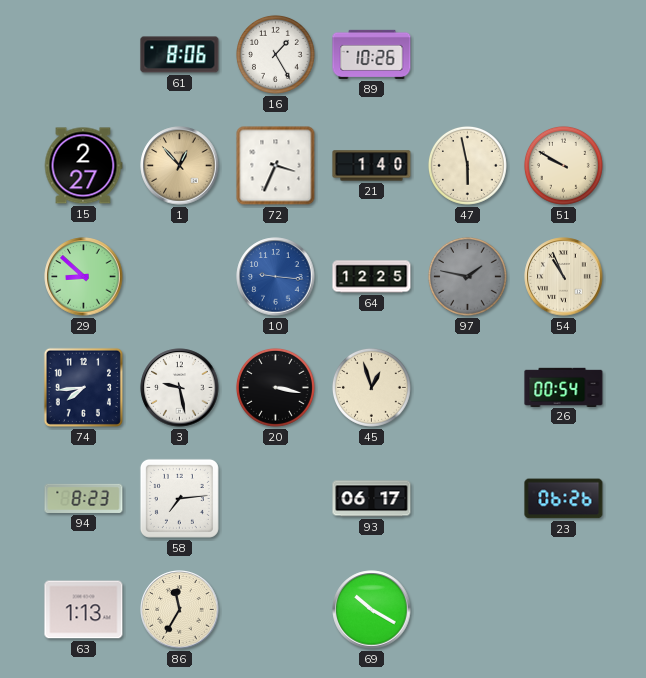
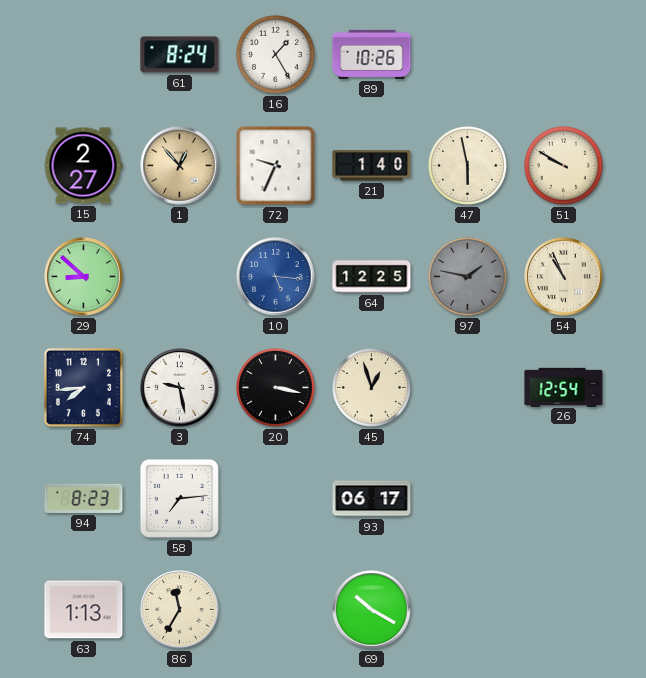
61: 8:06 -> 8:24
72: 3:34 -> 9:34
10: 9:16 -> 5:16
26: 00:54 -> 12:54
23: 06:26 -> none
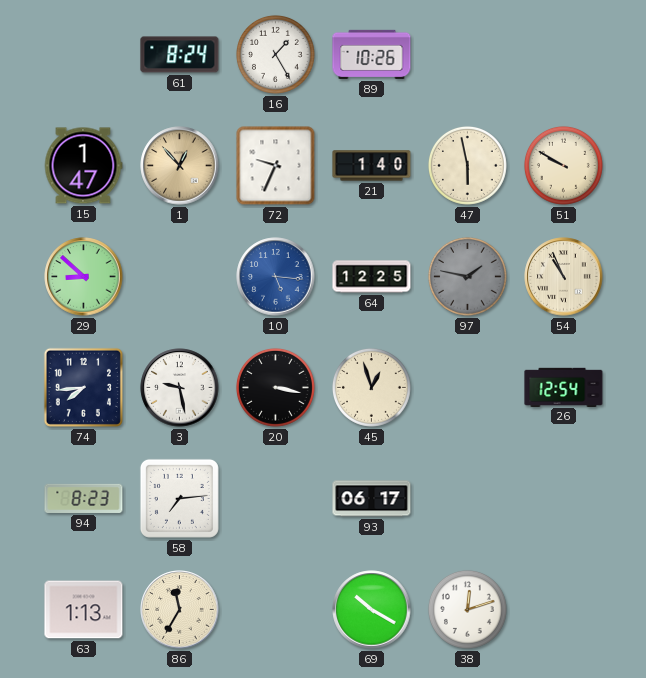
15: 2:27 -> 1:47
38: none -> 12:12
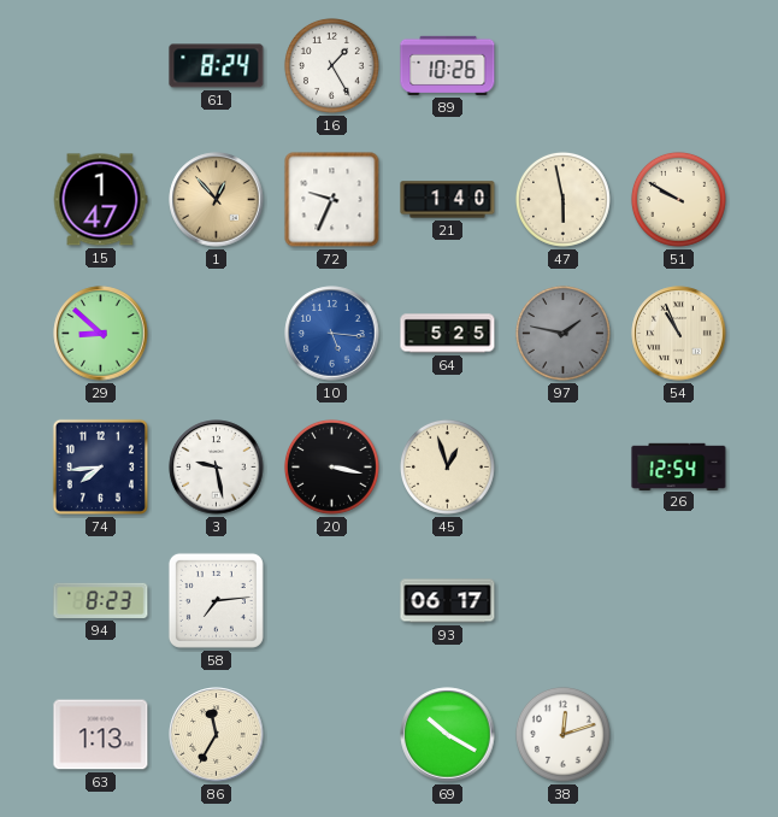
64: 12:25 -> 5:25
